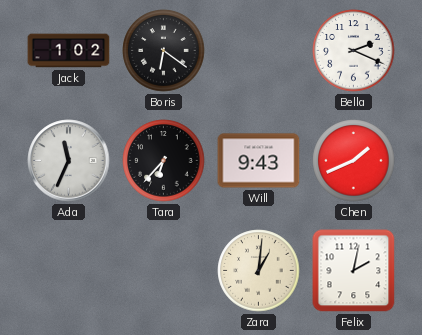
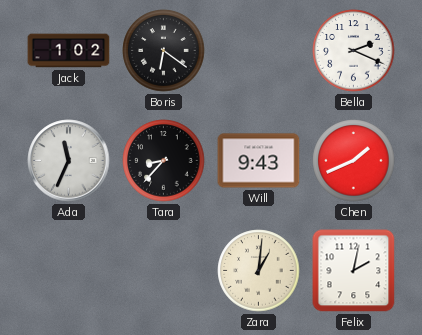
Tara: 6:37 -> 8:37
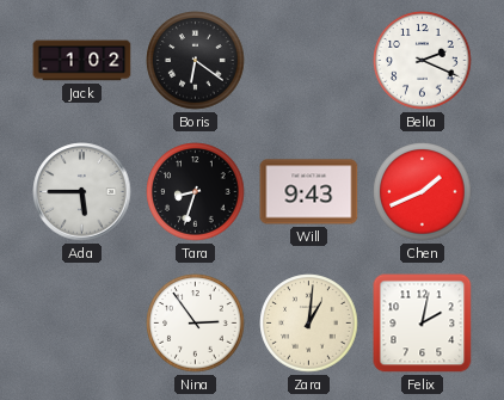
Ada: 11:34 -> 5:45
Tara: 8:37 -> 8:33
Nina: none -> 2:54
